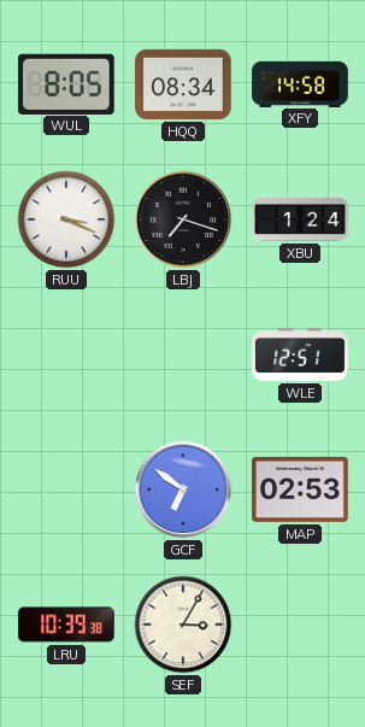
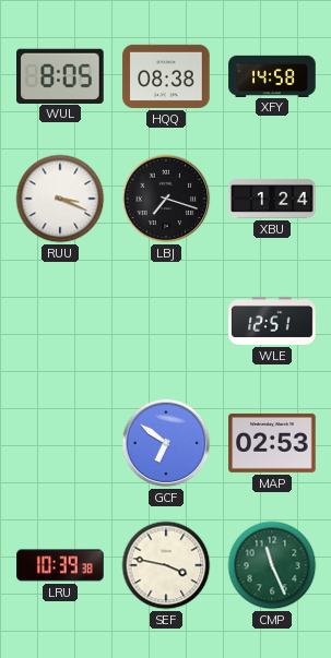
HQQ: 08:34 -> 08:38
SEF: 3:05 -> 3:47
CMP: none -> 11:26
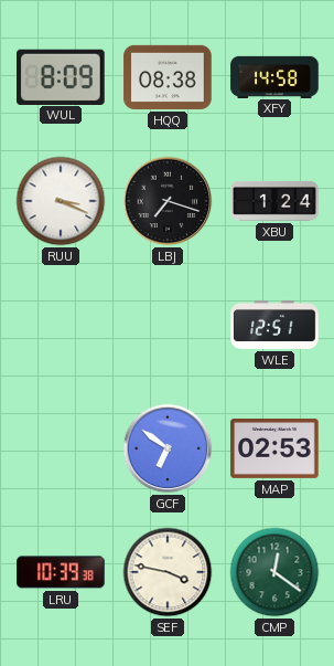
WUL: 8:05 -> 8:09
CMP: 11:26 -> 12:21
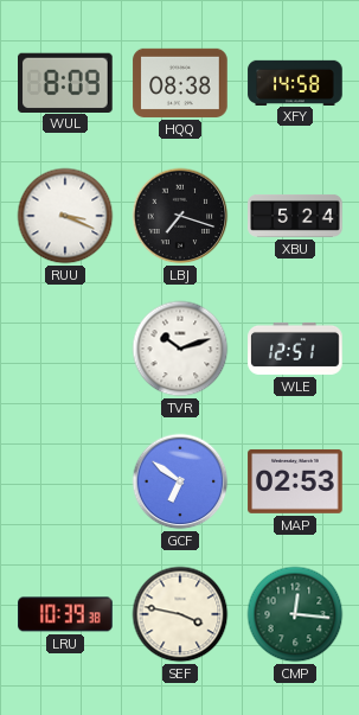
XBU: 1:24 -> 5:24
TVR: none -> 10:12
CMP: 12:21 -> 12:16
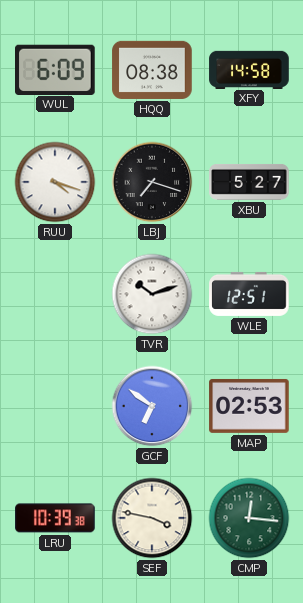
WUL: 8:09 -> 6:09
RUU: 3:19 -> 4:18
XBU: 5:24 -> 5:27
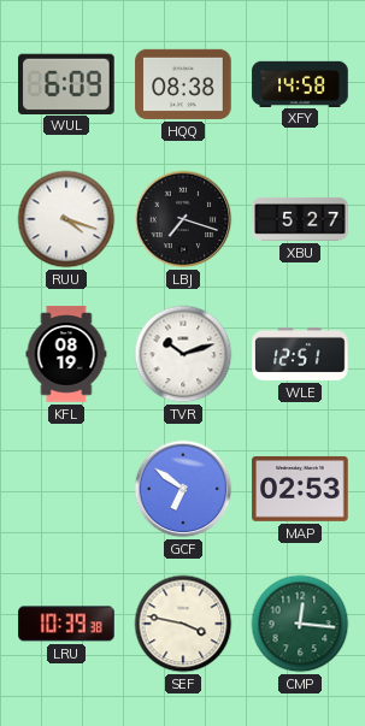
KFL: none -> 08:19
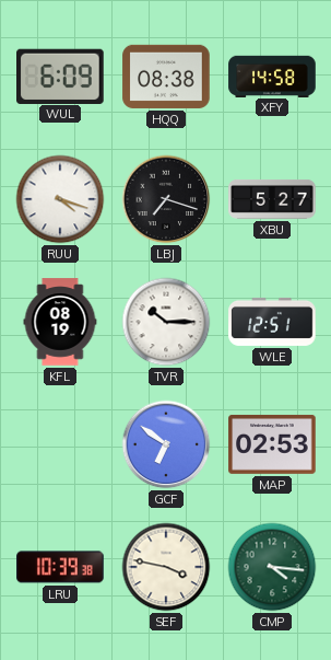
TVR: 10:12 -> 10:15
CMP: 12:16 -> 4:16
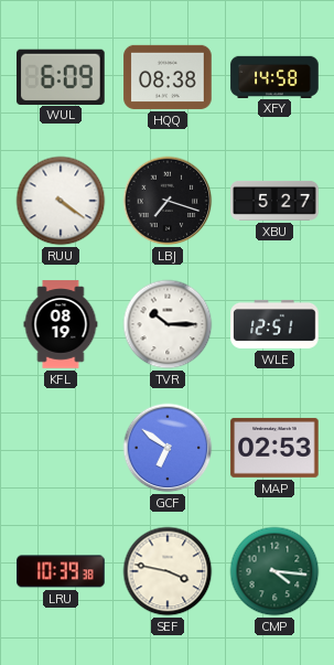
RUU: 4:18 -> 4:21
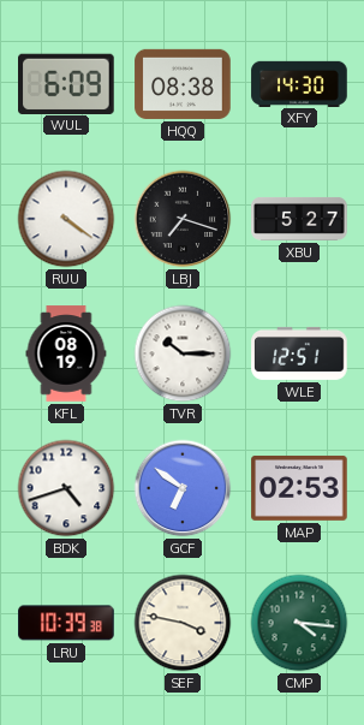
XFY: 14:58 -> 14:30
BDK: none -> 4:42
